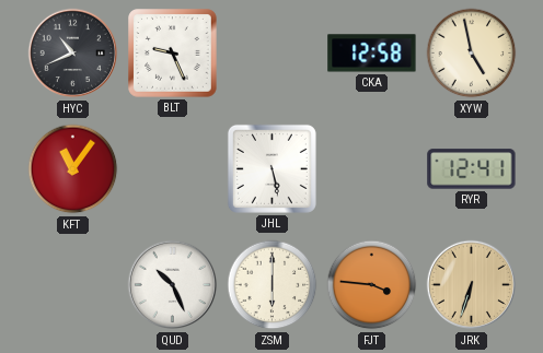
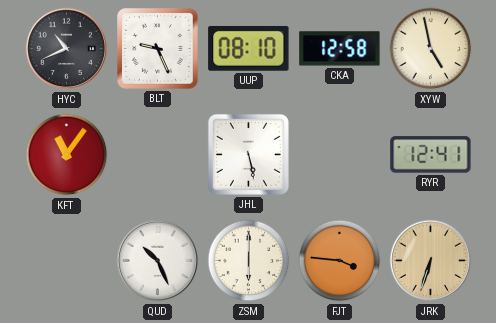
UUP: none -> 08:10
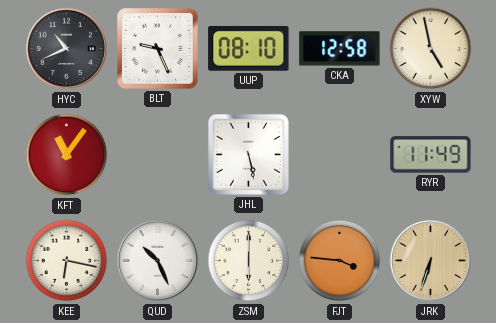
RYR: 12:41 -> 11:49
KEE: none -> 6:17
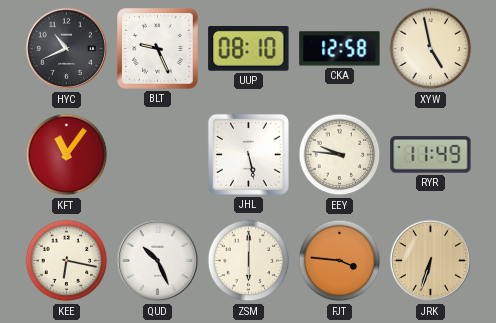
EEY: none -> 9:46
